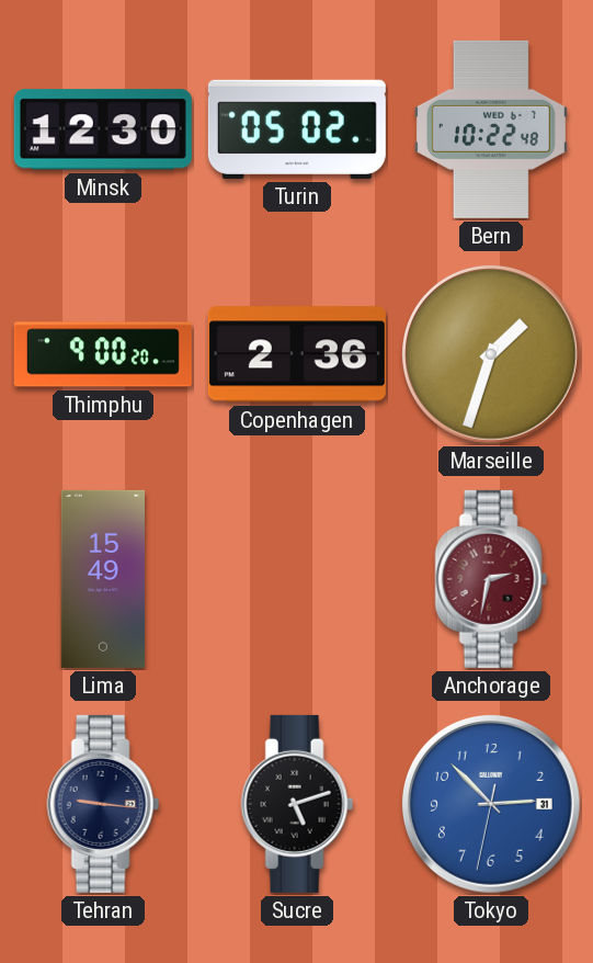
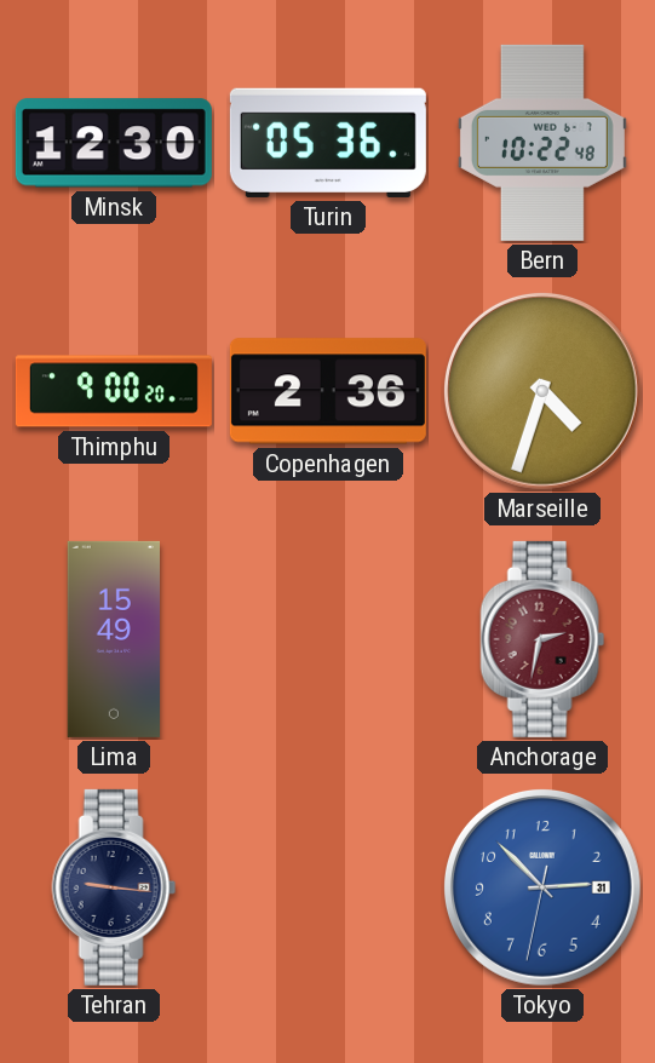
Turin: 05:02 -> 05:36
Marseille: 1:33 -> 4:33
Sucre: 5:12 -> none
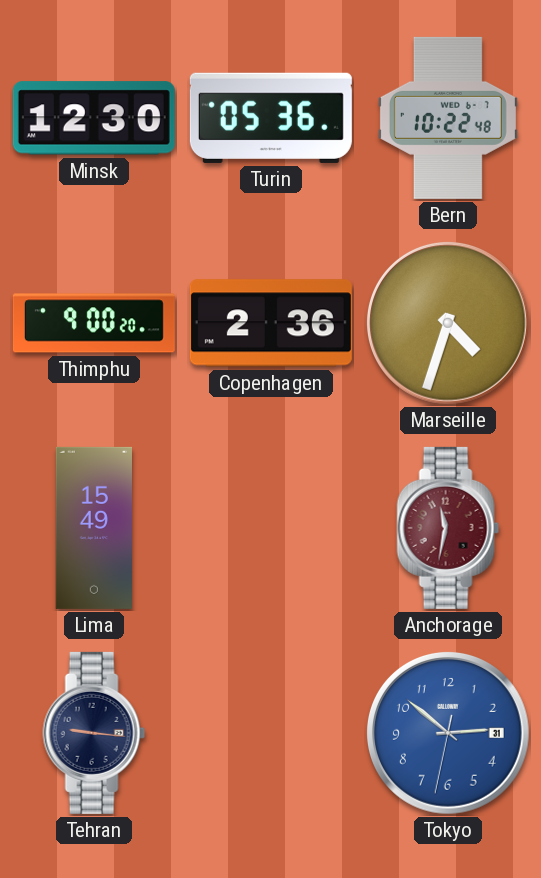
Anchorage: 2:32 -> 11:32
Tokyo: 2:52 -> 2:51
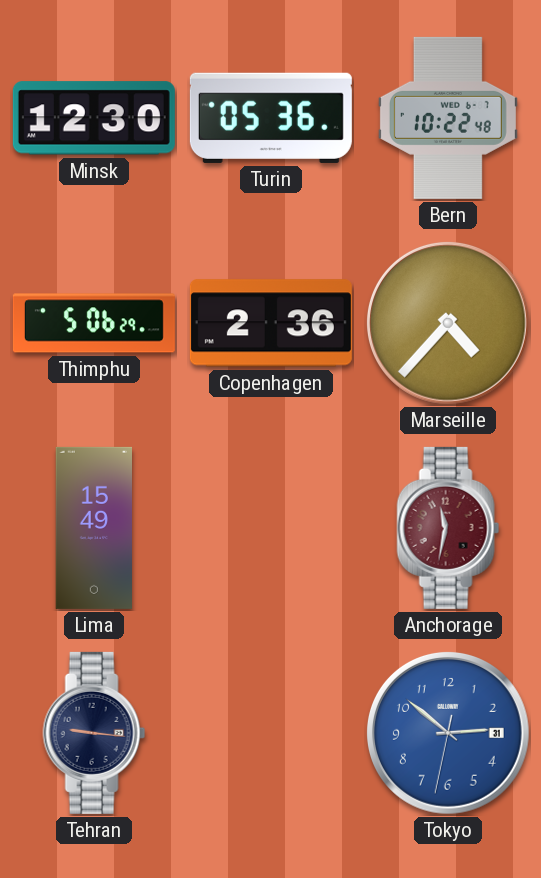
Thimphu: 9:00 -> 5:06
Marseille: 4:33 -> 4:37
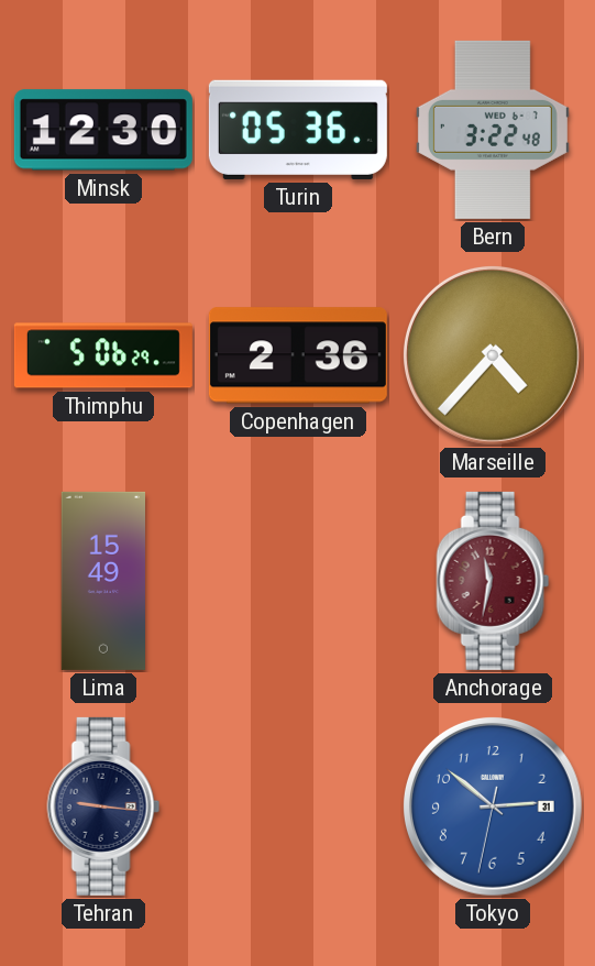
Bern: 10:22 -> 3:22
